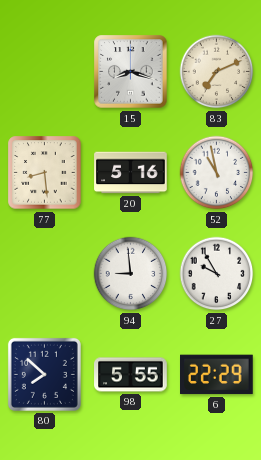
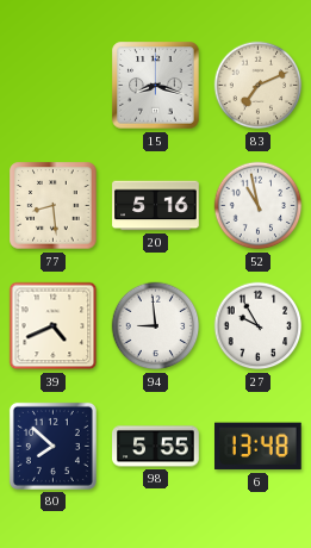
39: none -> 4:41
6: 22:29 -> 13:48
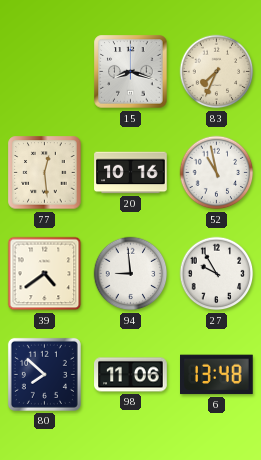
83: 7:11 -> 7:34
77: 8:29 -> 12:29
20: 5:16 -> 10:16
39: 4:41 -> 4:39
98: 5:55 -> 11:06
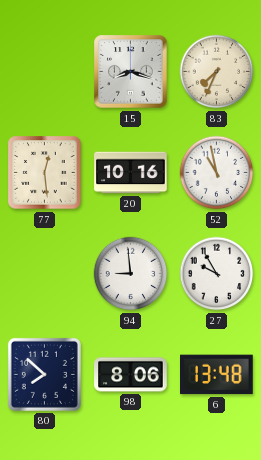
39: 4:39 -> none
98: 11:06 -> 8:06
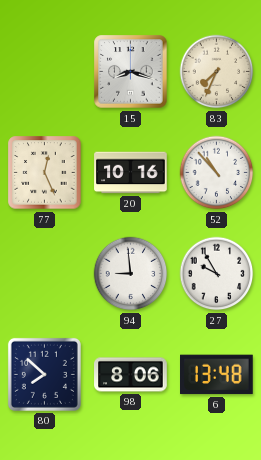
77: 12:29 -> 12:26
52: 10:58 -> 10:53
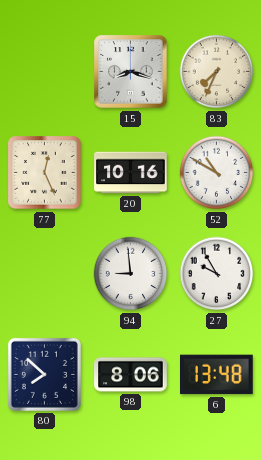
52: 10:53 -> 10:50
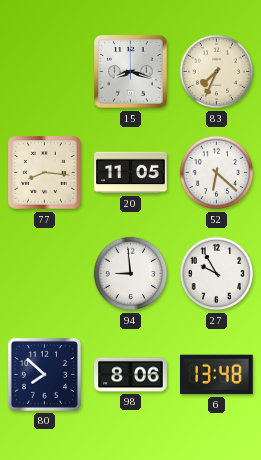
77: 12:26 -> 8:16
20: 10:16 -> 11:05
52: 10:50 -> 6:22
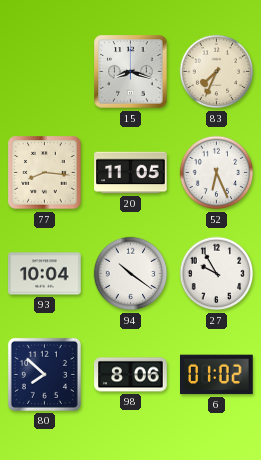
52: 6:22 -> 6:26
93: none -> 10:04
94: 8:59 -> 10:21
6: 13:48 -> 01:02
